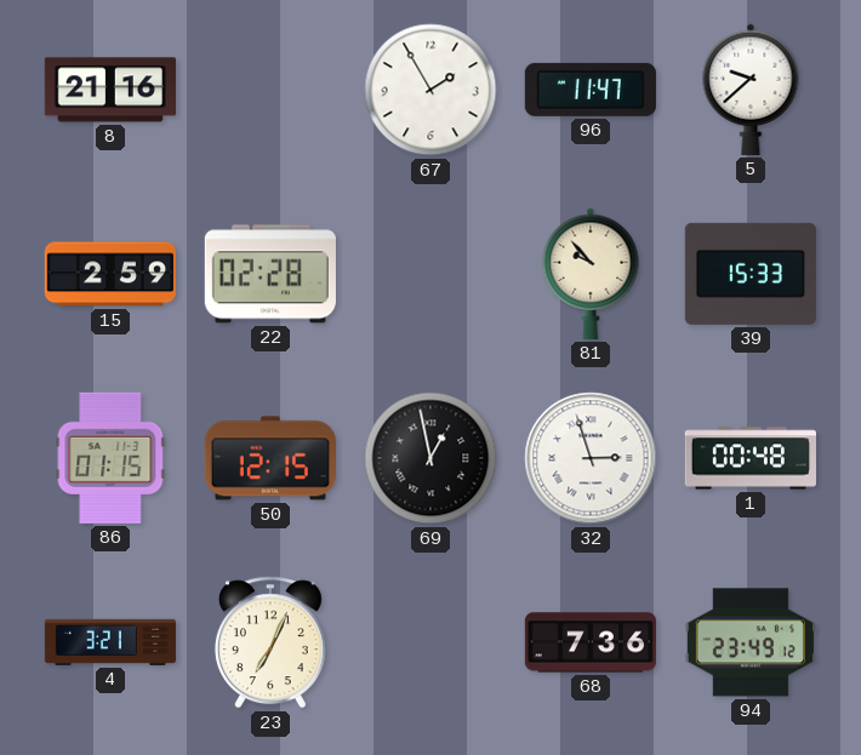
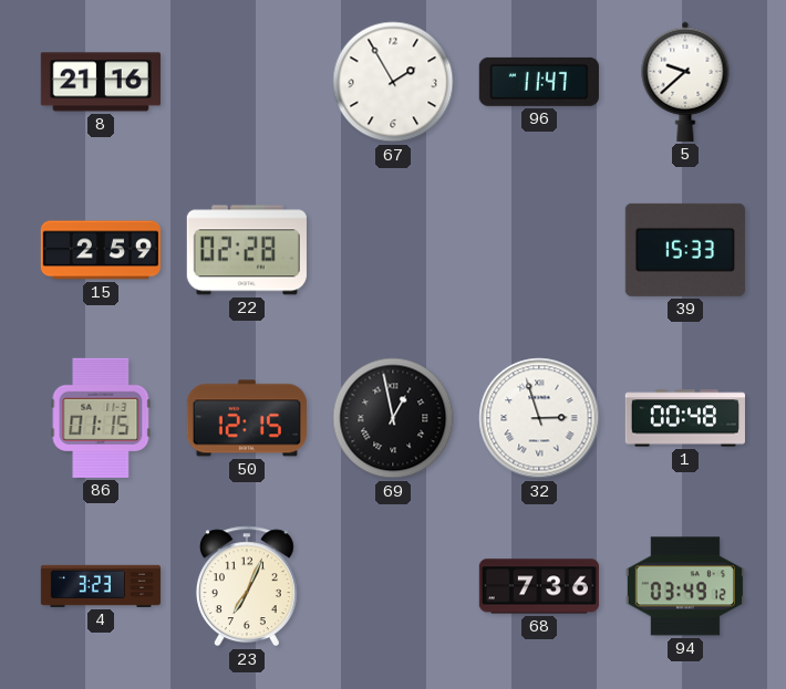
81: 9:53 -> none
4: 3:21 -> 3:23
94: 23:49 -> 03:49
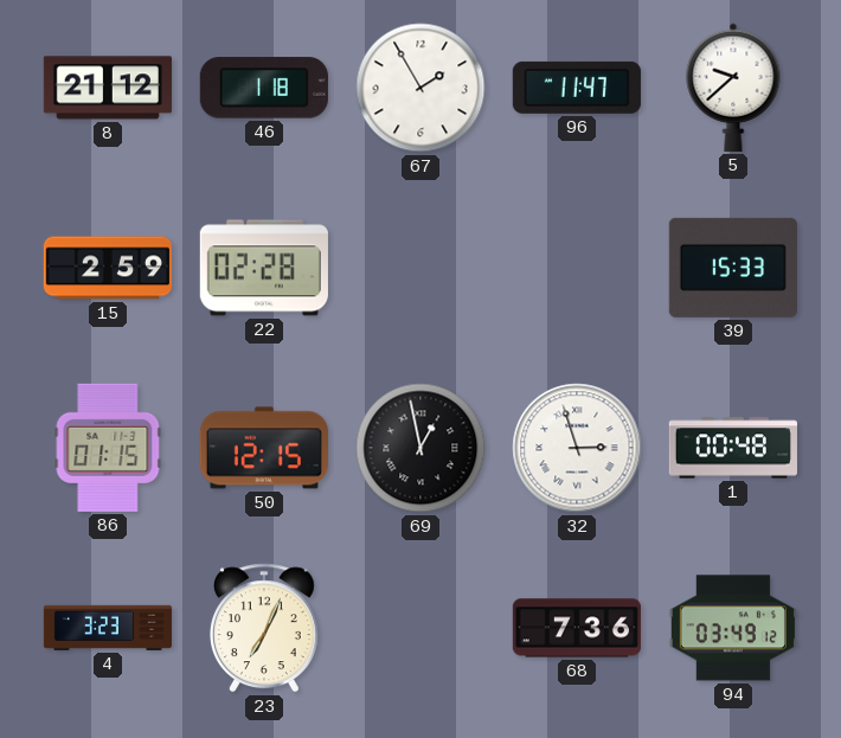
8: 21:16 -> 21:12
46: none -> 1:18
